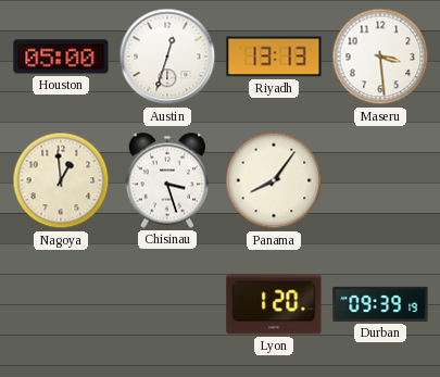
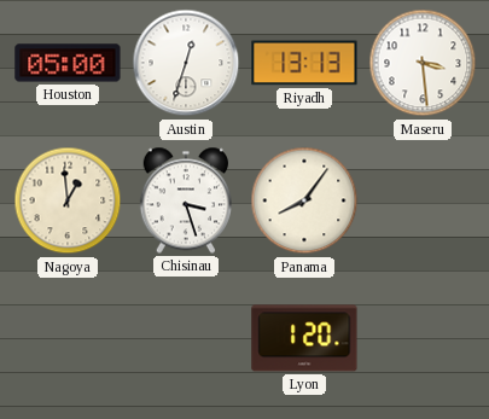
Durban: 09:39 -> none
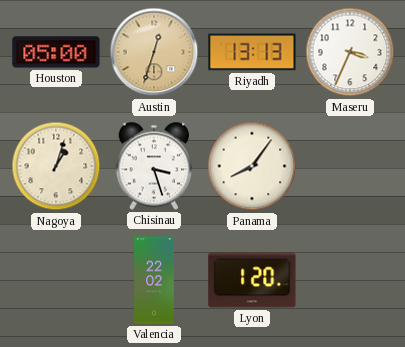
Austin dial: white -> champagne
Maseru: 3:29 -> 3:34
Nagoya: 12:59 -> 1:03
Valencia: none -> 22:02
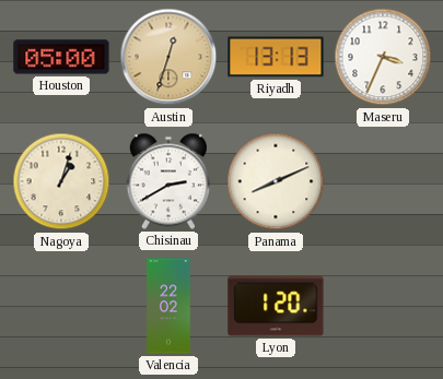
Chisinau: 3:27 -> 2:40
Panama: 8:06 -> 8:11
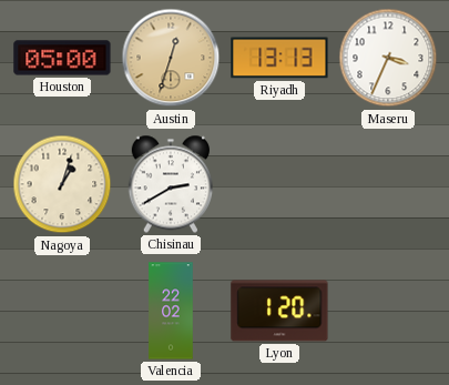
Panama: 8:11 -> none
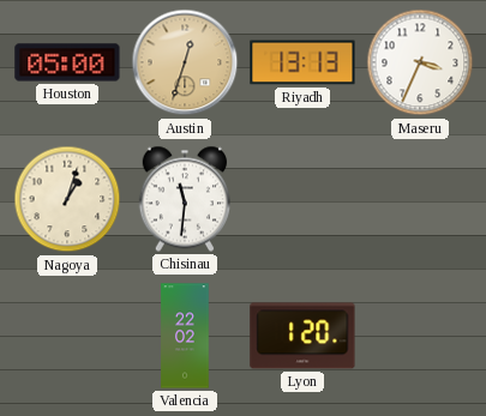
Chisinau: 2:40 -> 11:31
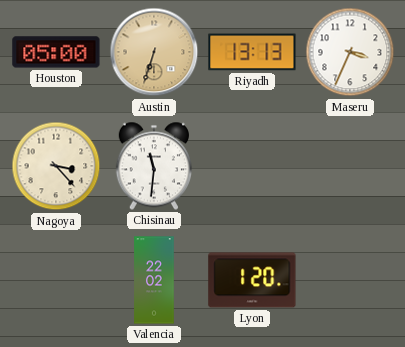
Austin: 12:33 -> 6:33
Nagoya: 1:03 -> 3:23
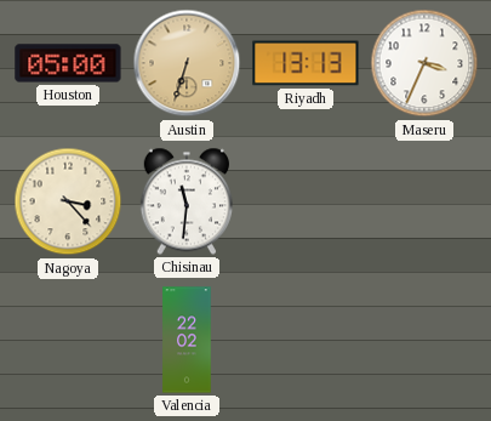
Lyon: 1:20 -> none
